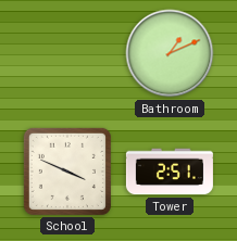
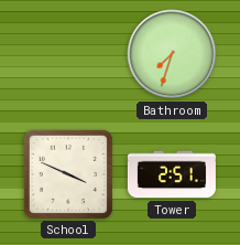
Bathroom: 1:11 -> 7:33
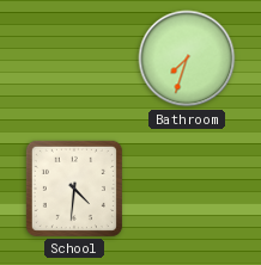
School: 3:49 -> 4:31
Tower: 2:51 -> none
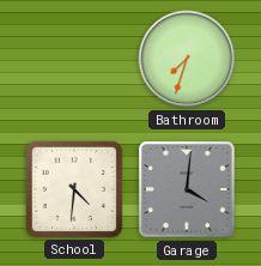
Garage: none -> 4:01
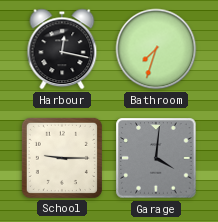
Harbour: none -> 12:17
School: 4:31 -> 9:15
